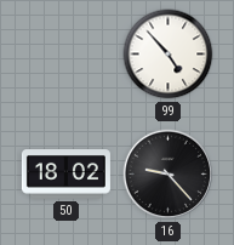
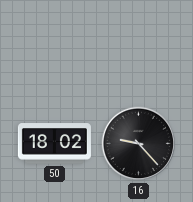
99: 4:53 -> none
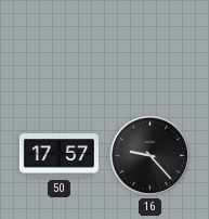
50: 18:02 -> 17:57
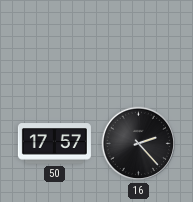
16: 9:23 -> 2:23
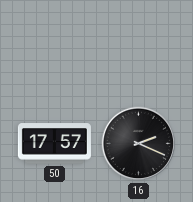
16: 2:23 -> 2:19
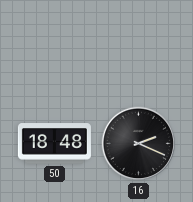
50: 17:57 -> 18:48
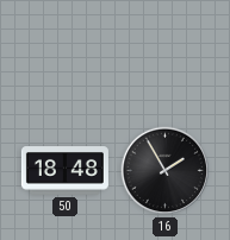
16: 2:19 -> 1:55
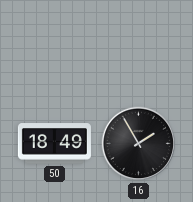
50: 18:48 -> 18:49
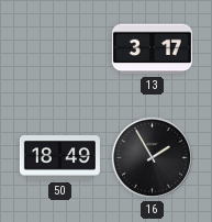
13: none -> 3:17
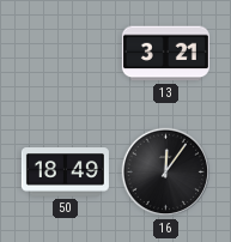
13: 3:17 -> 3:21
16: 1:55 -> 12:06
